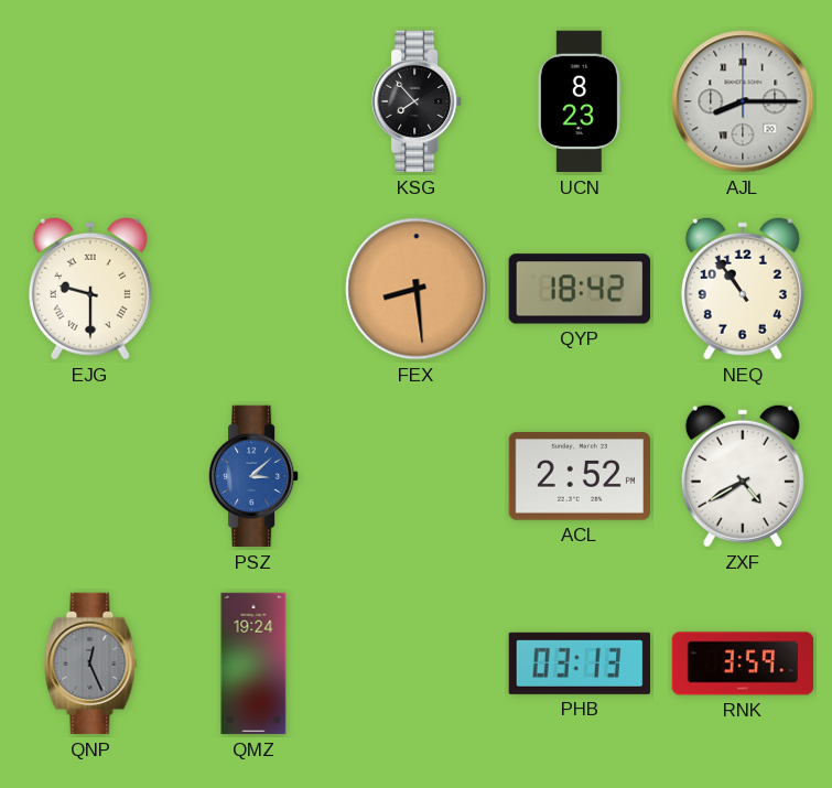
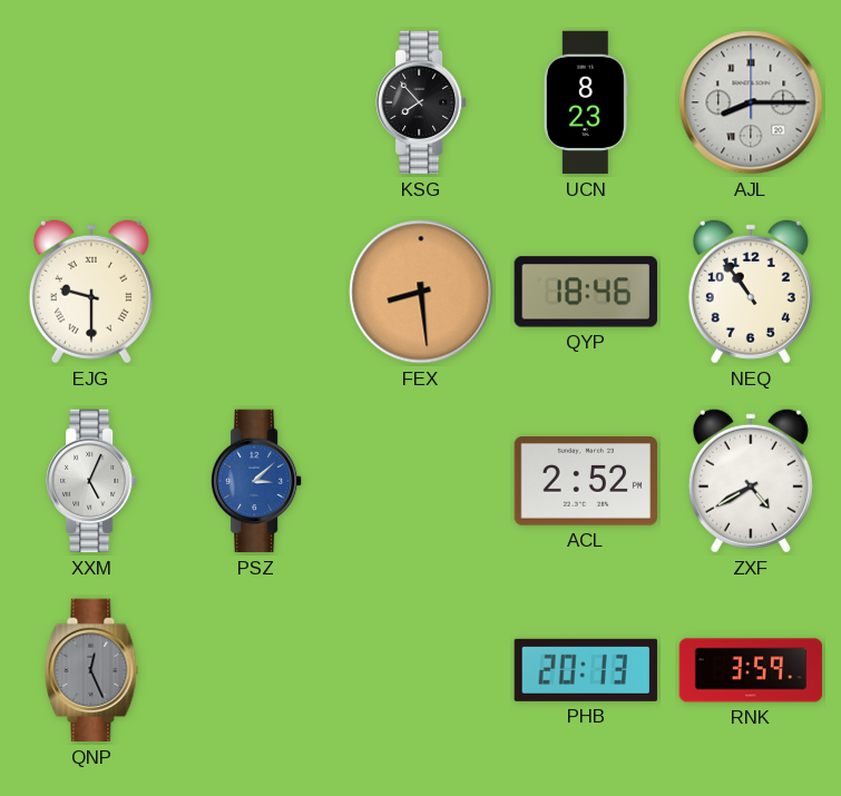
QYP: 18:42 -> 18:46
XXM: none -> 5:04
QMZ: 19:24 -> none
PHB: 03:13 -> 20:13
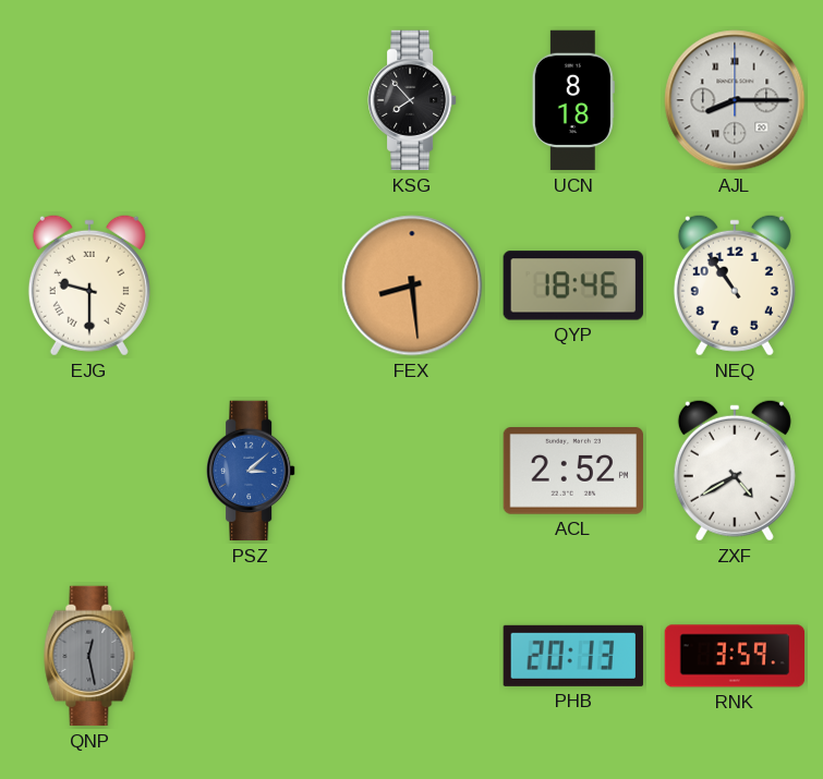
UCN: 8:23 -> 8:18
XXM: 5:04 -> none
QNP: 12:26 -> 12:28
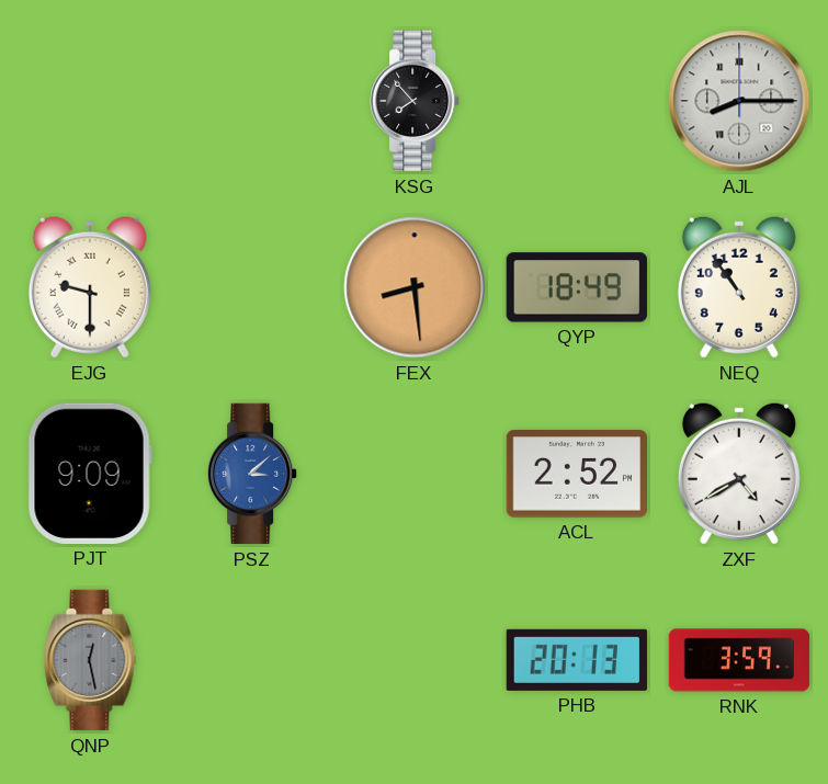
UCN: 8:18 -> none
QYP: 18:46 -> 18:49
PJT: none -> 9:09
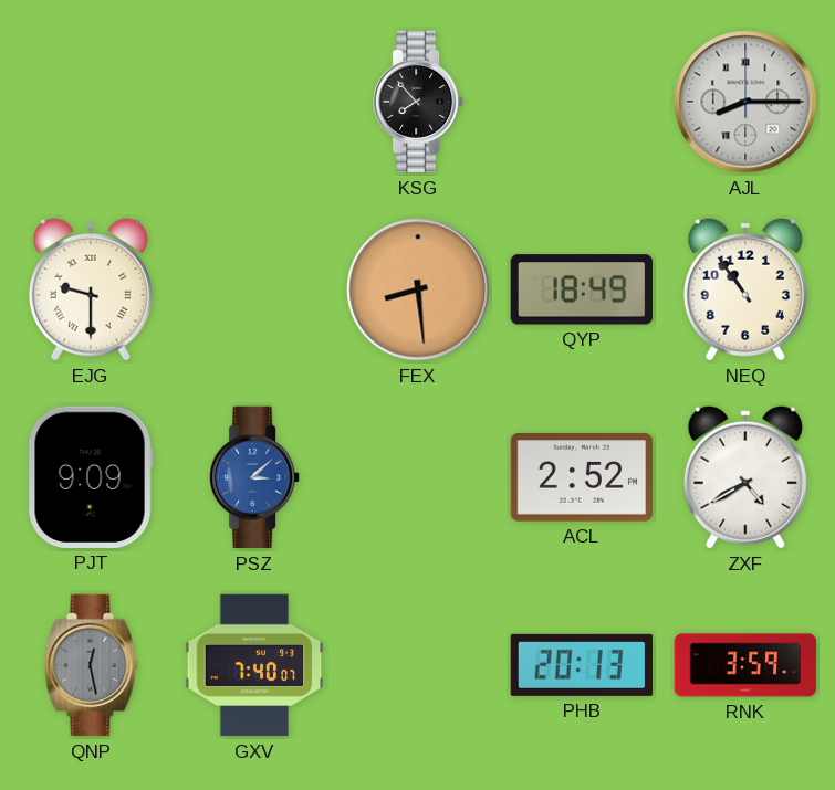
GXV: none -> 7:40
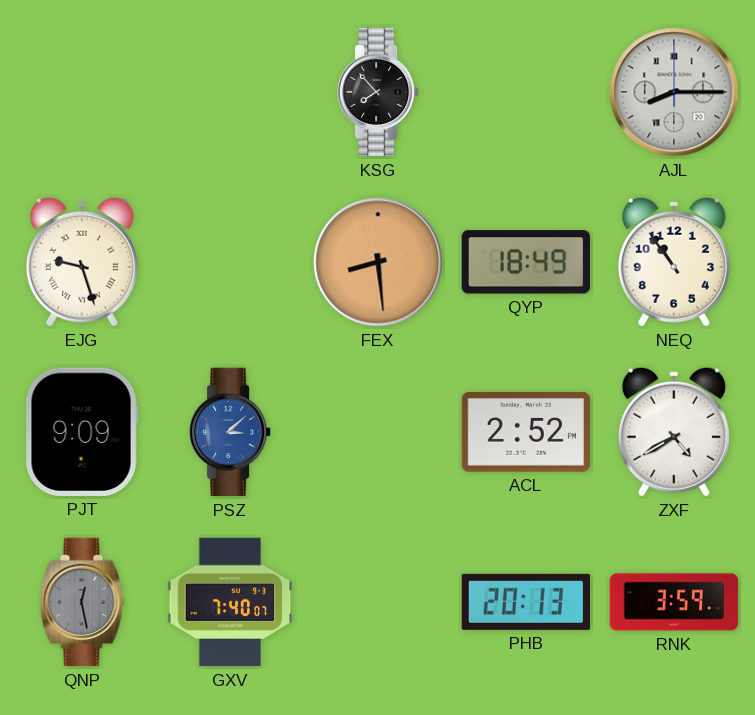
EJG: 9:30 -> 9:27
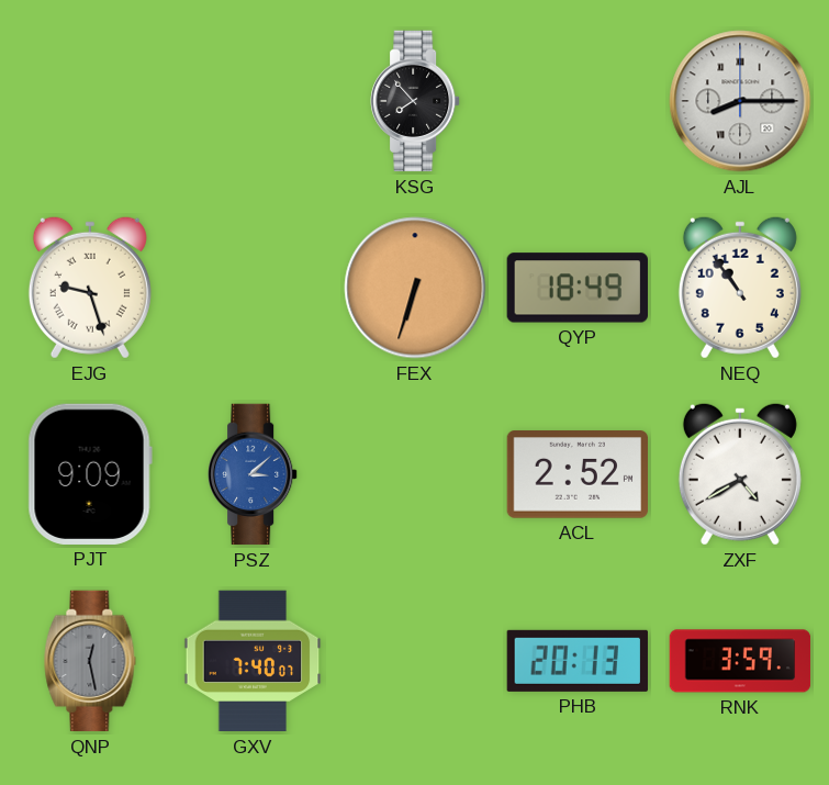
FEX: 8:29 -> 6:33
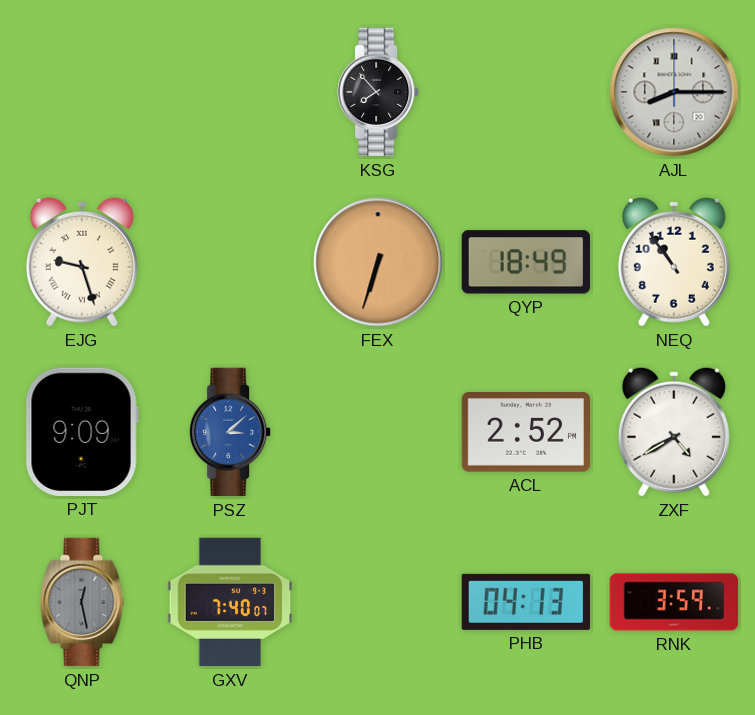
PHB: 20:13 -> 04:13
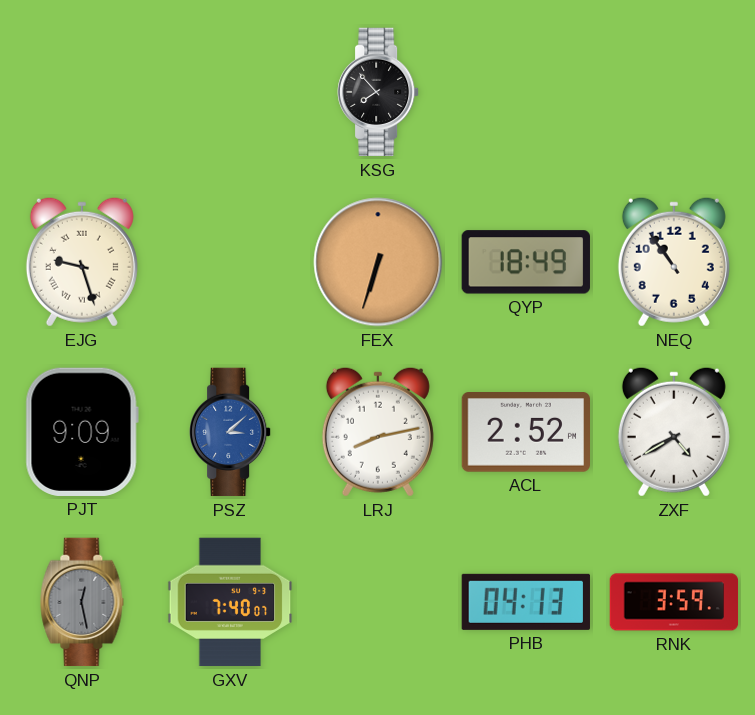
AJL: 8:15 -> none
LRJ: none -> 8:13
